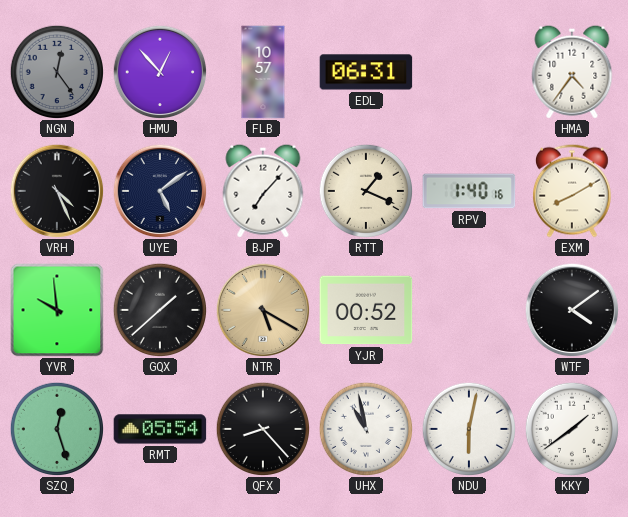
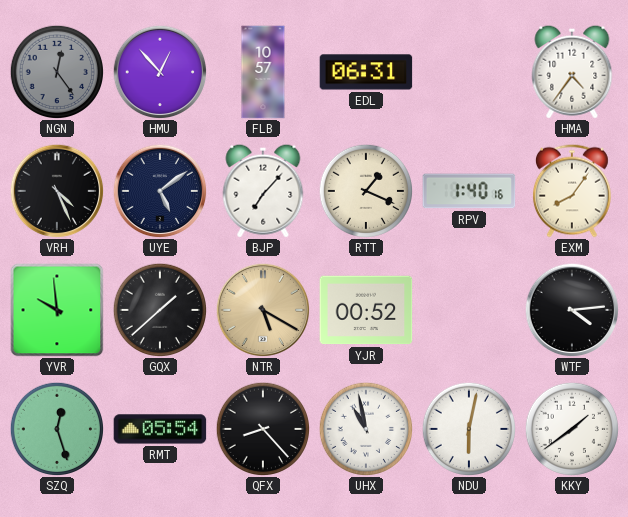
EXM: 8:10 -> 8:06
WTF: 4:09 -> 4:14
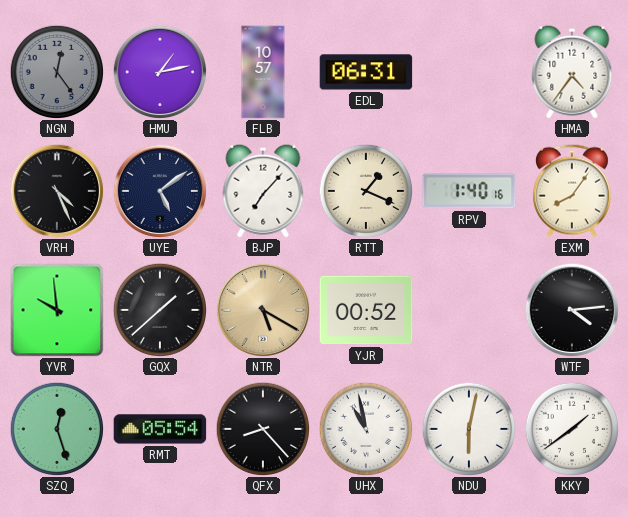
HMU: 12:53 -> 1:13
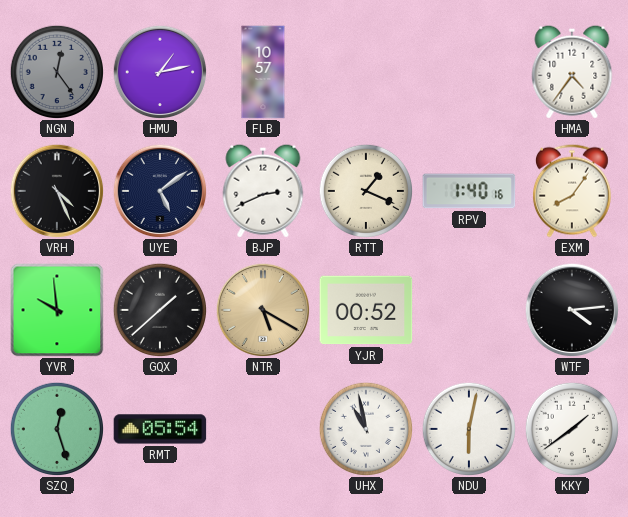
EDL: 06:31 -> none
BJP: 7:07 -> 2:41
QFX: 8:23 -> none
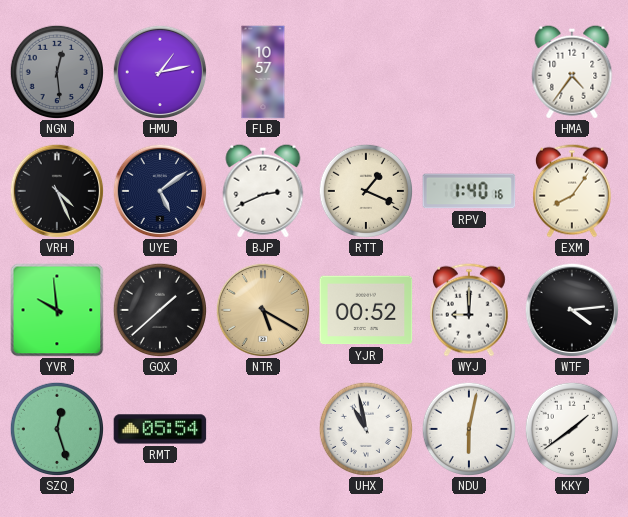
NGN: 12:24 -> 12:29
WYJ: none -> 9:00
